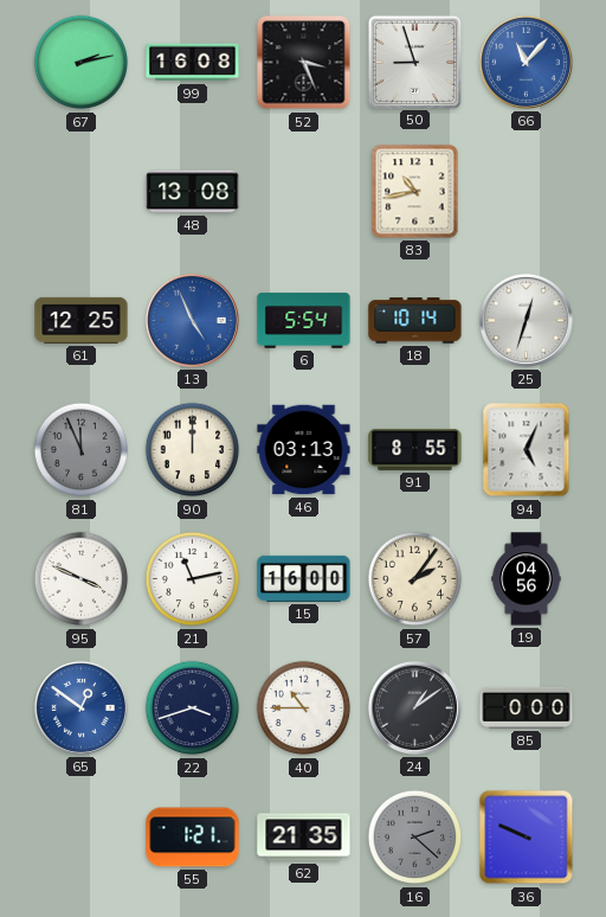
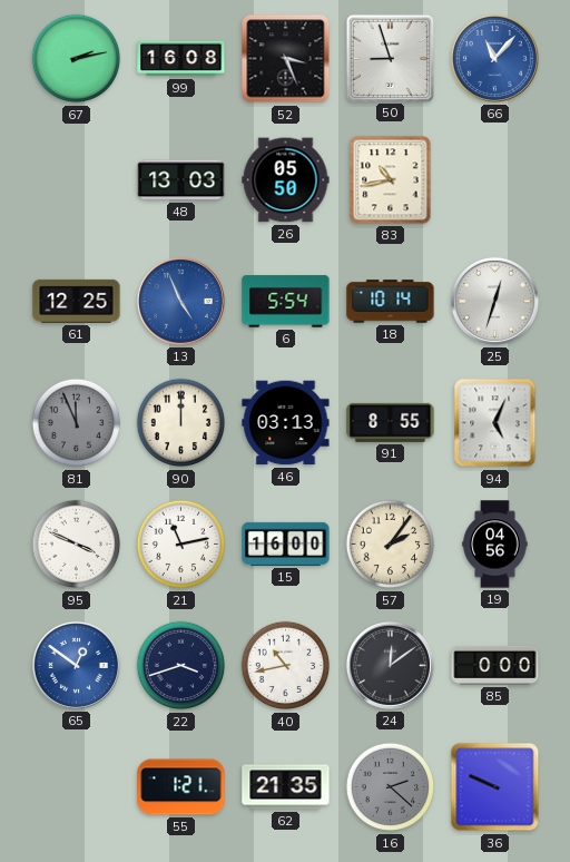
48: 13:08 -> 13:03
26: none -> 05:50
40: 10:45 -> 10:43
24: 1:09 -> 12:09
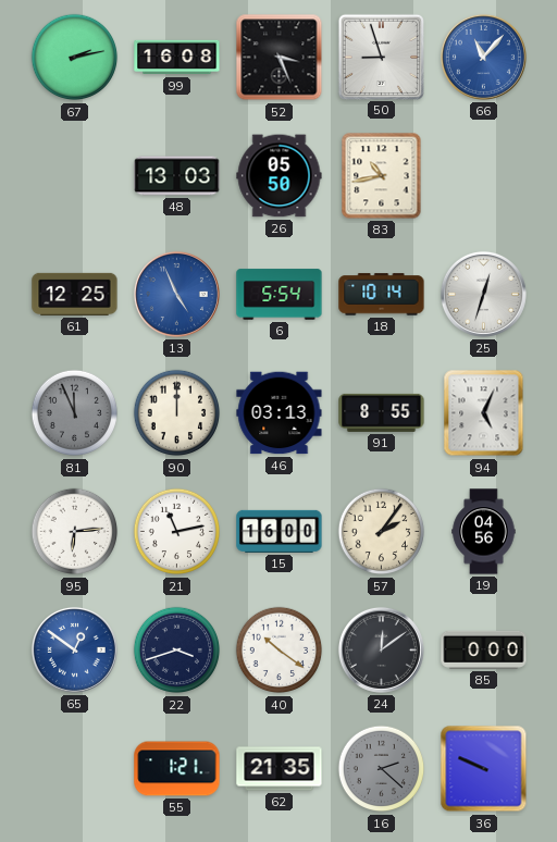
95: 3:49 -> 6:14
40: 10:43 -> 10:21
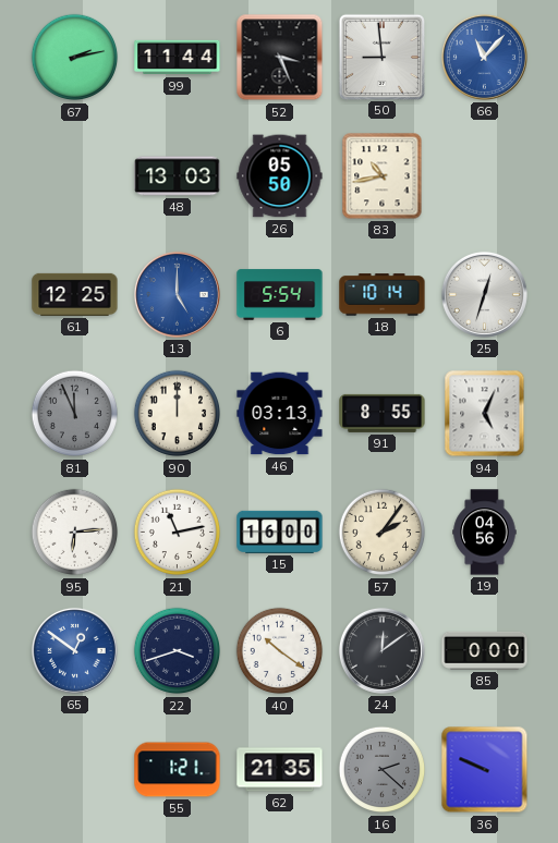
99: 16:08 -> 11:44
50: 8:57 -> 8:59
13: 4:56 -> 5:00
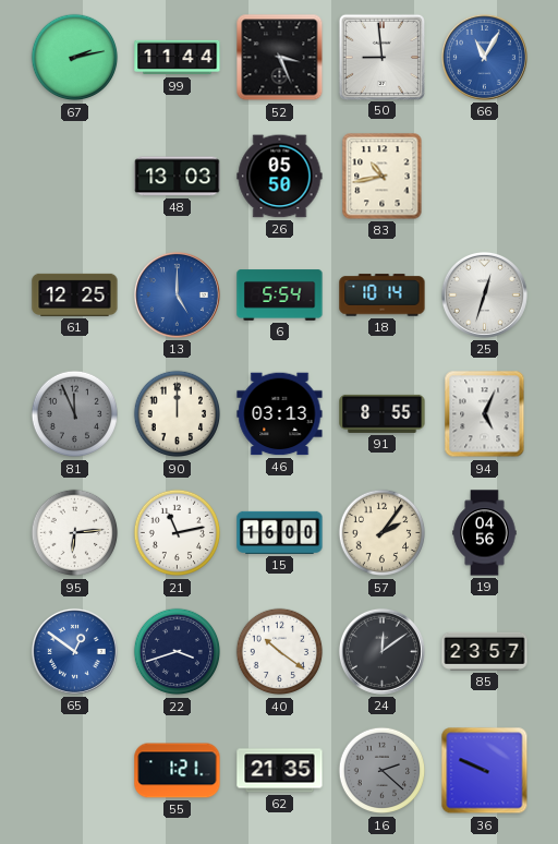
66: 11:07 -> 11:05
85: 0:00 -> 23:57
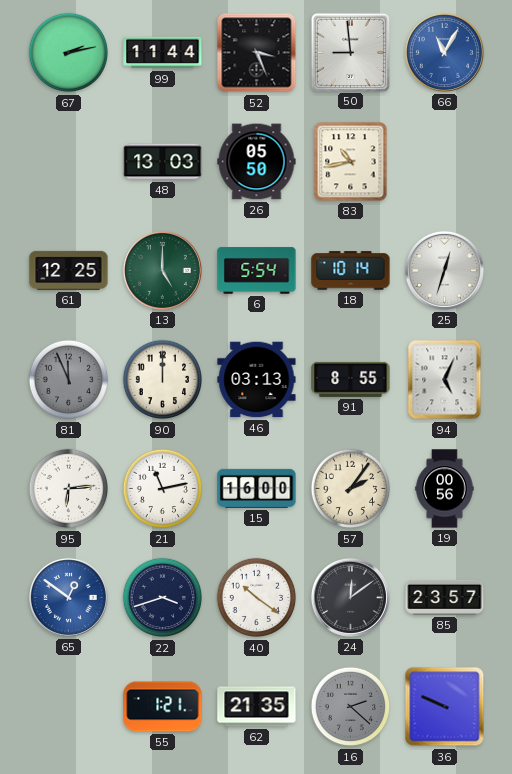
13 dial: blue -> green
19: 04:56 -> 00:56
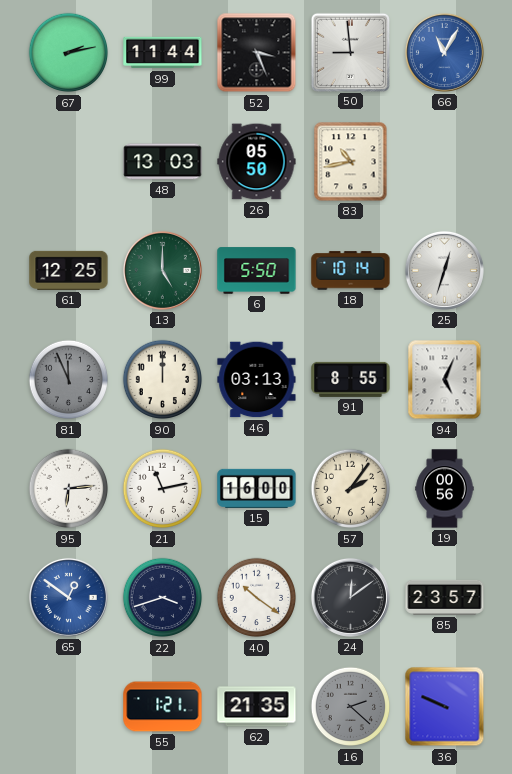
6: 5:54 -> 5:50
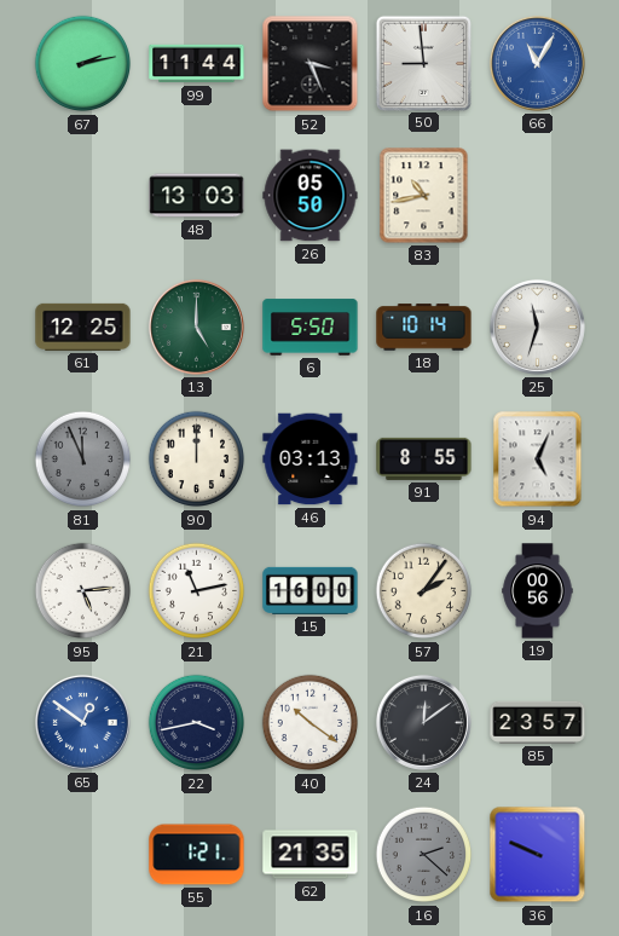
25: 12:33 -> 11:33
95: 6:14 -> 5:14
22: 3:42 -> 3:43
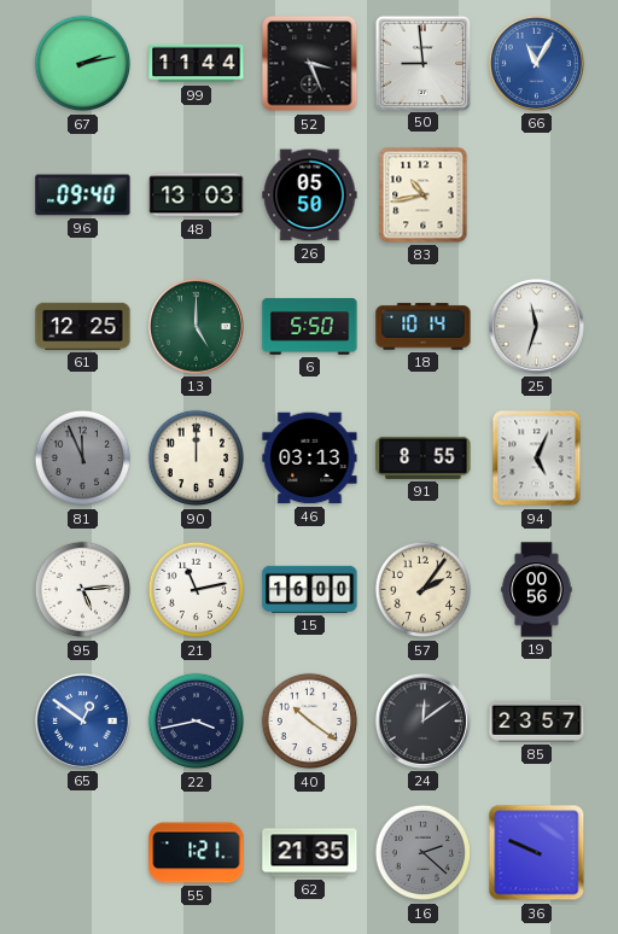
96: none -> 09:40
